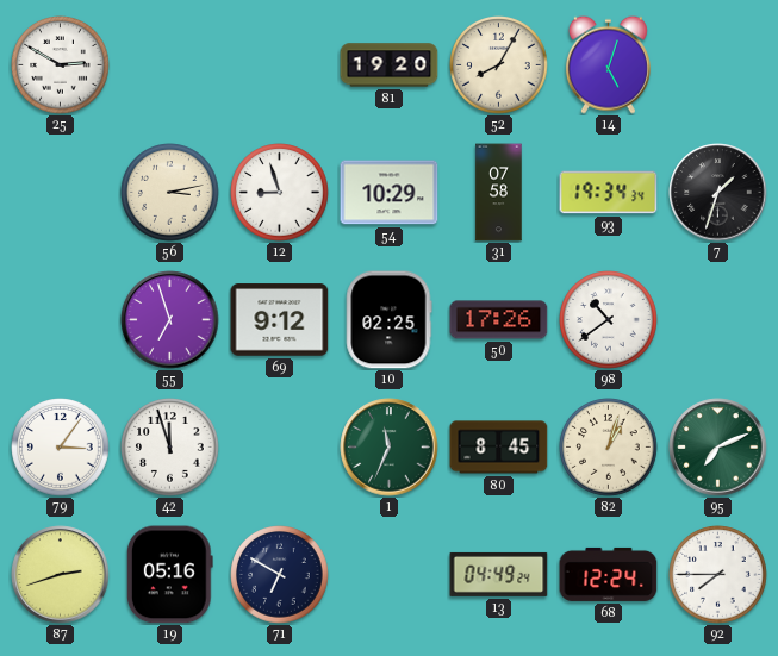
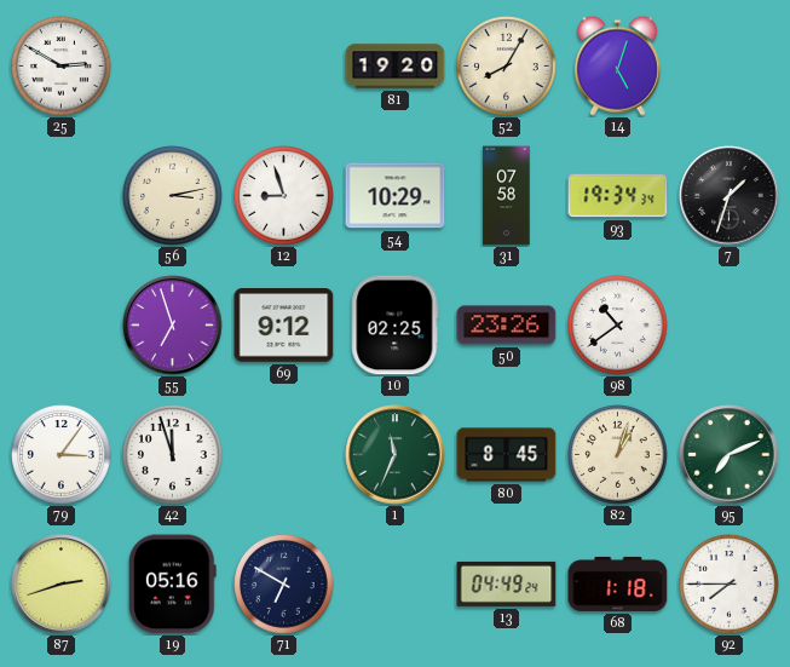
50: 17:26 -> 23:26
68: 12:24 -> 1:18
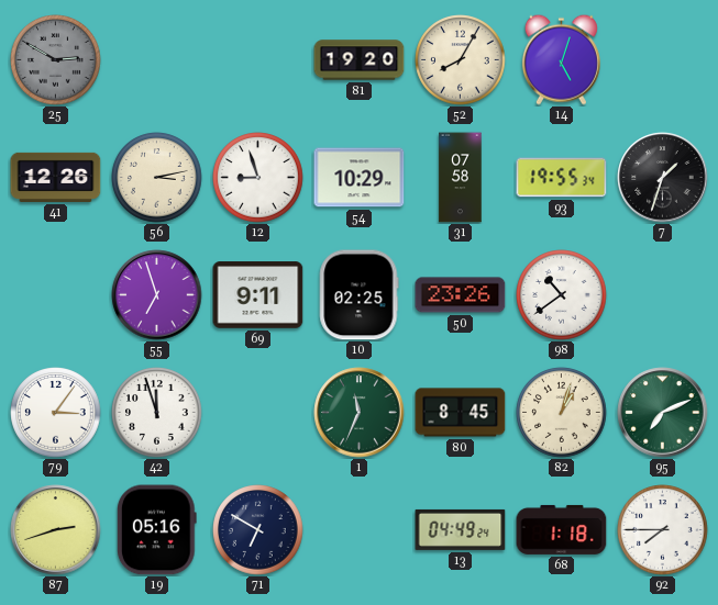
25 dial: white -> grey
41: none -> 12:26
93: 19:34 -> 19:55
69: 9:12 -> 9:11
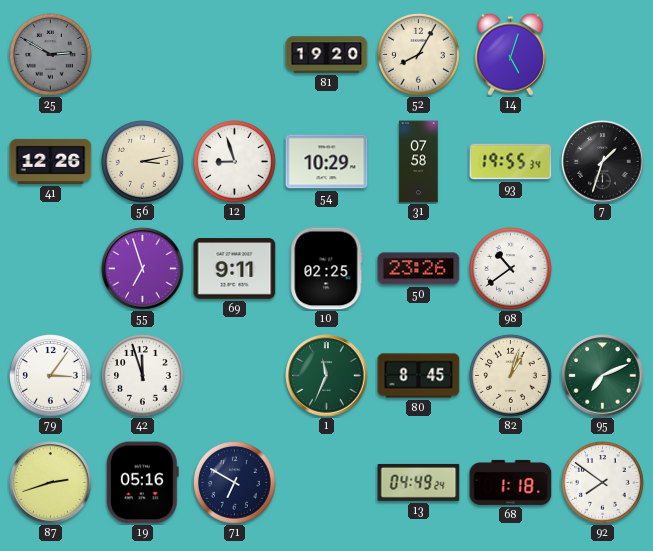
92: 7:45 -> 7:51
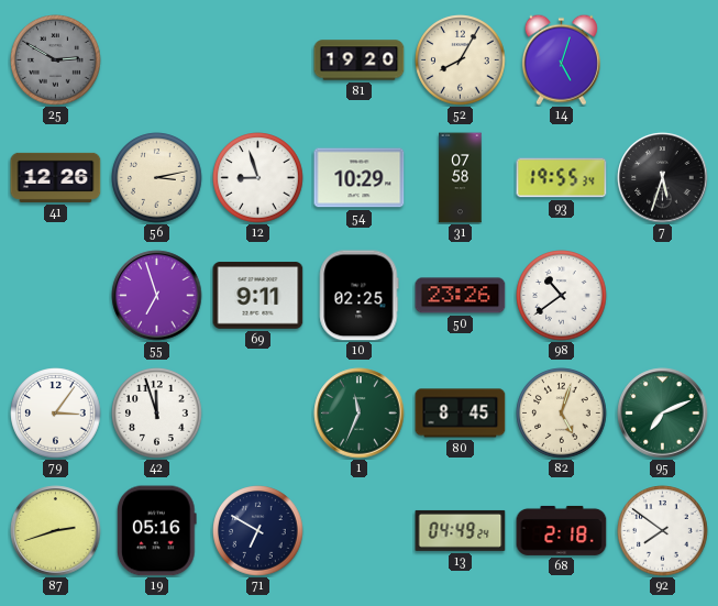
7: 1:33 -> 5:33
82: 1:03 -> 5:03
68: 1:18 -> 2:18
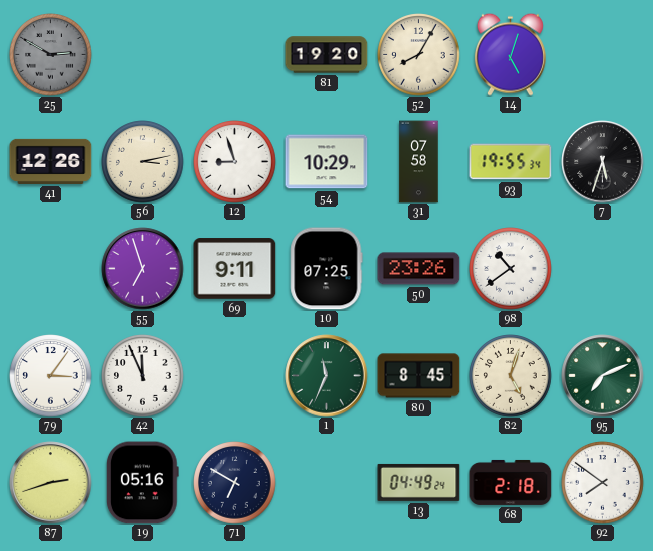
10: 02:25 -> 07:25
42: 11:57 -> 11:56
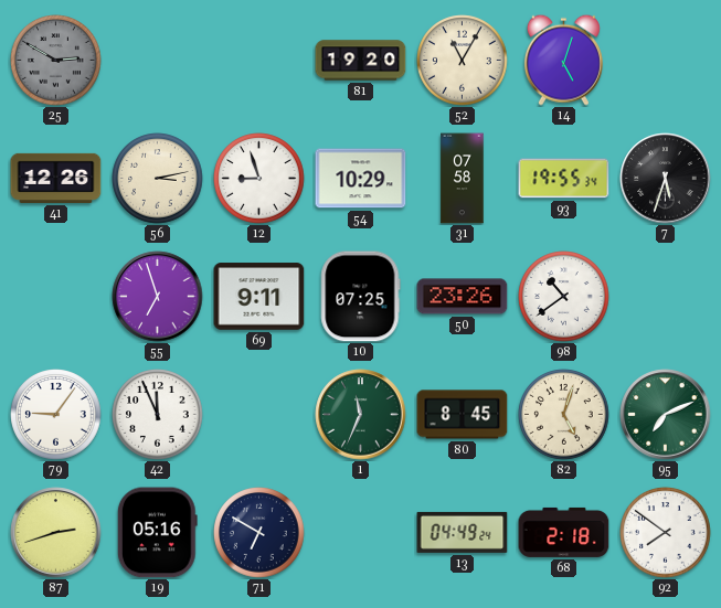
52: 8:05 -> 11:05
79: 3:06 -> 9:06
